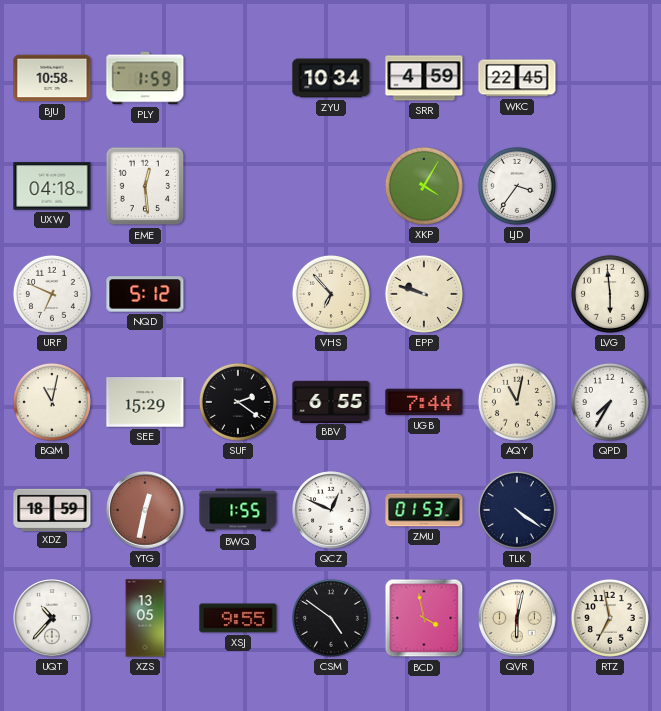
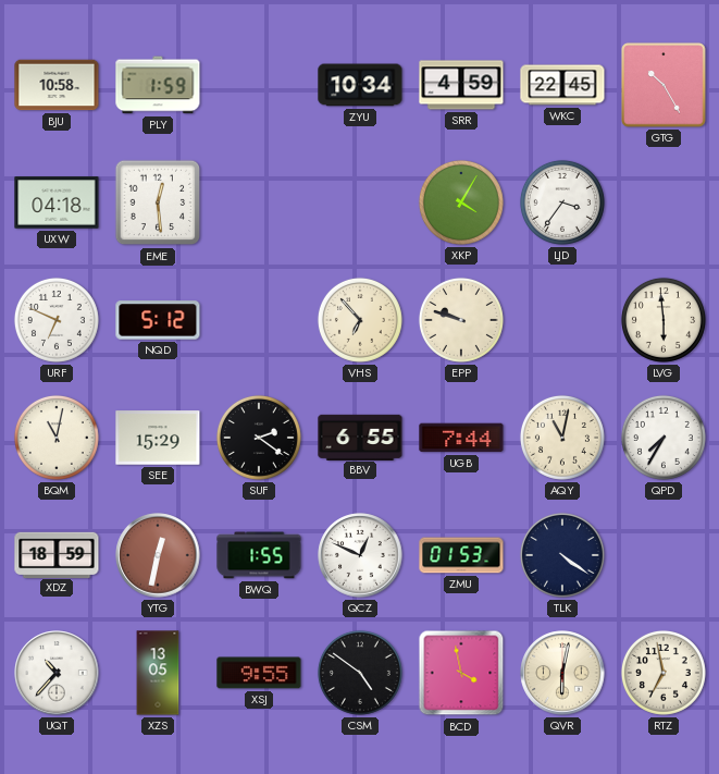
GTG: none -> 10:25
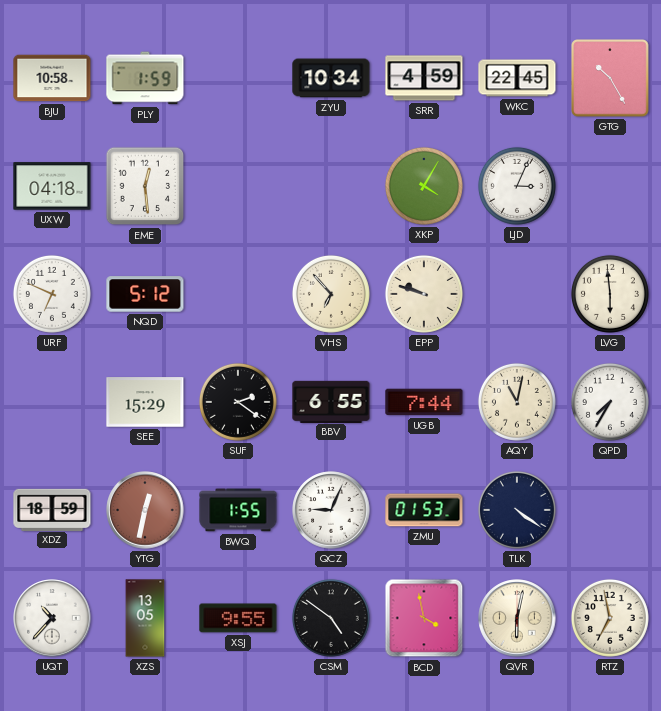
LJD: 3:36 -> 3:04
BQM: 11:02 -> none
QCZ: 12:49 -> 9:04
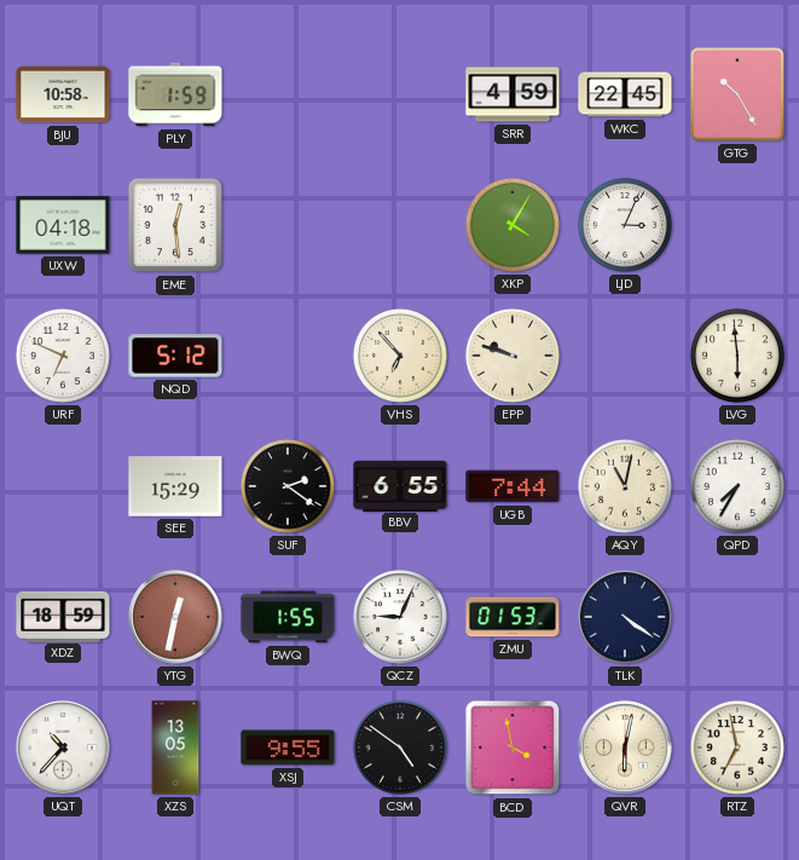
ZYU: 10:34 -> none
